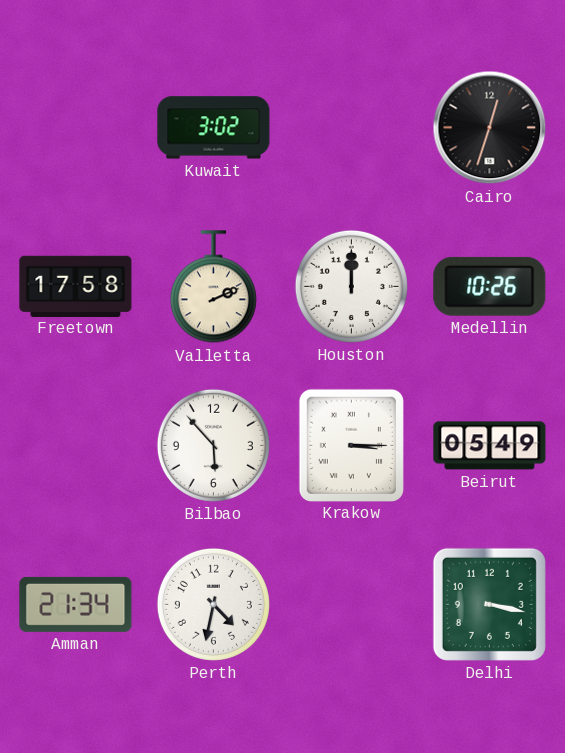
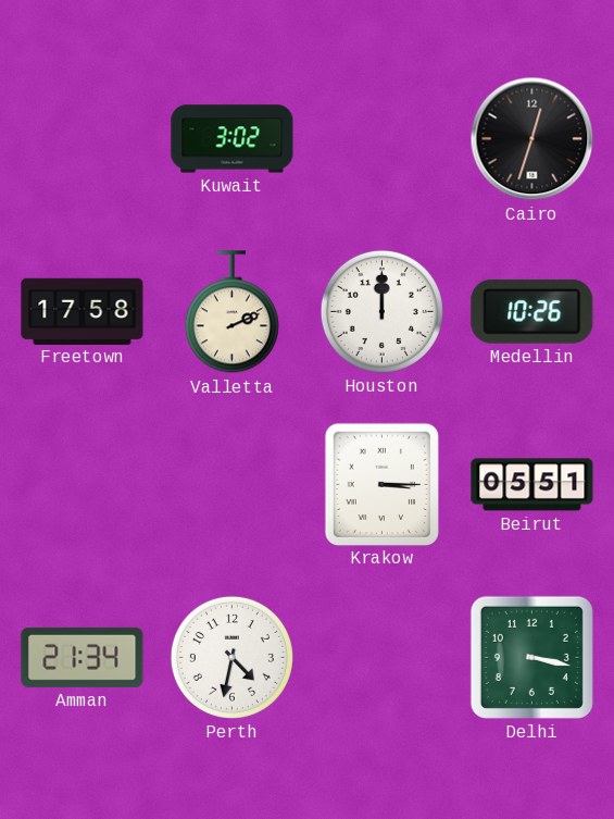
Bilbao: 5:53 -> none
Beirut: 05:49 -> 05:51
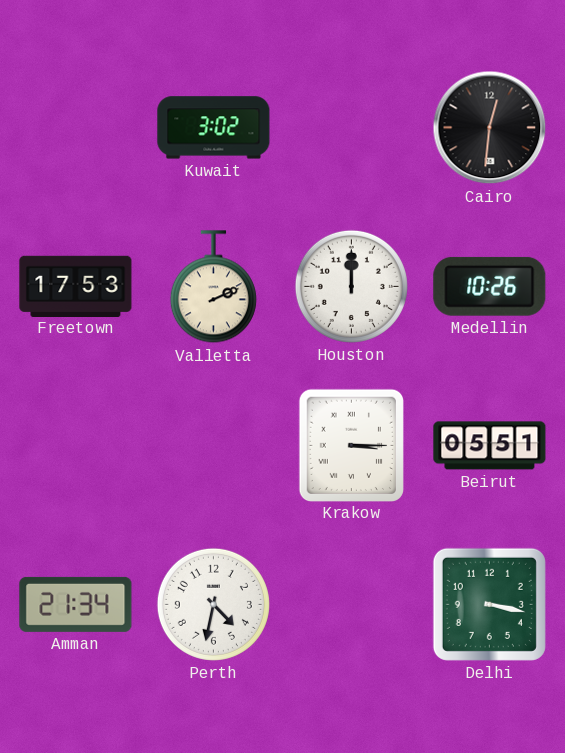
Cairo: 12:33 -> 12:31
Freetown: 17:58 -> 17:53
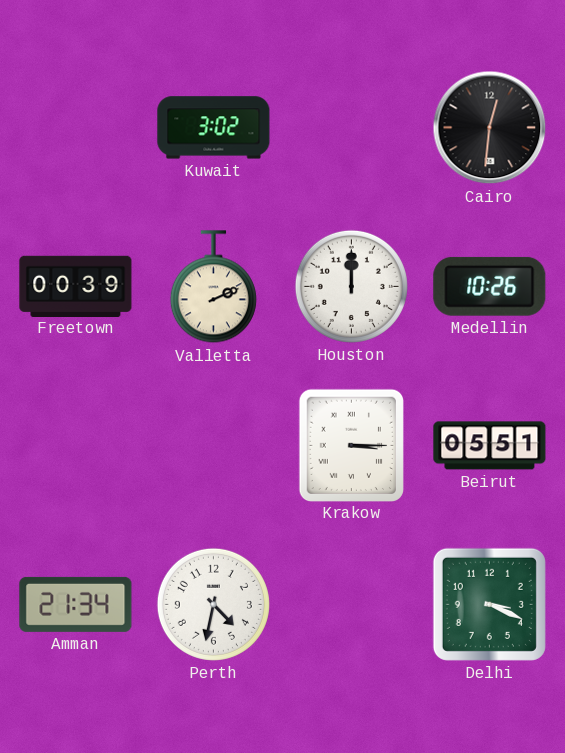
Freetown: 17:53 -> 00:39
Delhi: 3:17 -> 3:19
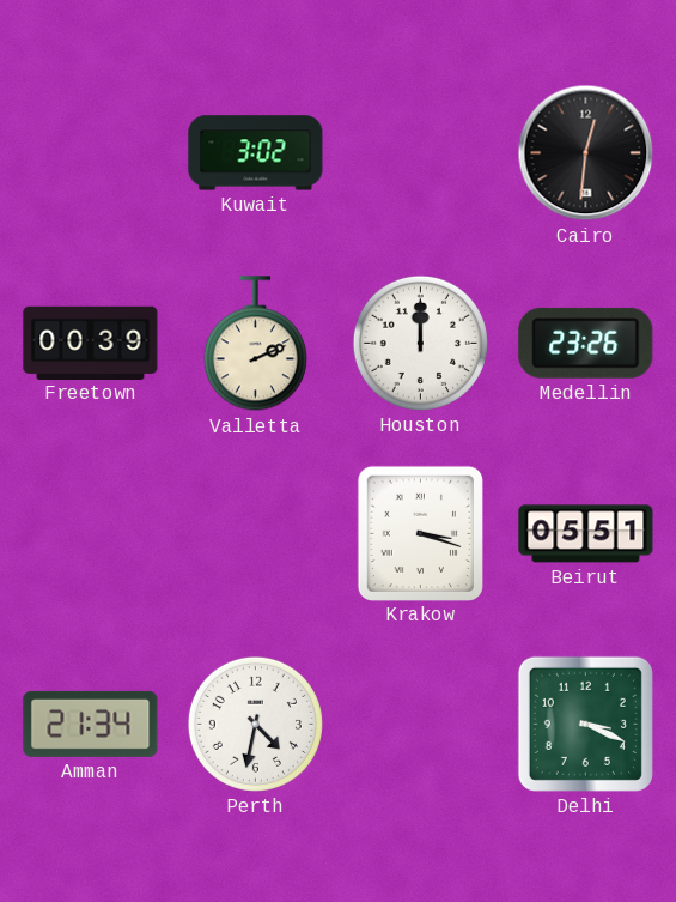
Medellin: 10:26 -> 23:26
Krakow: 3:15 -> 3:18
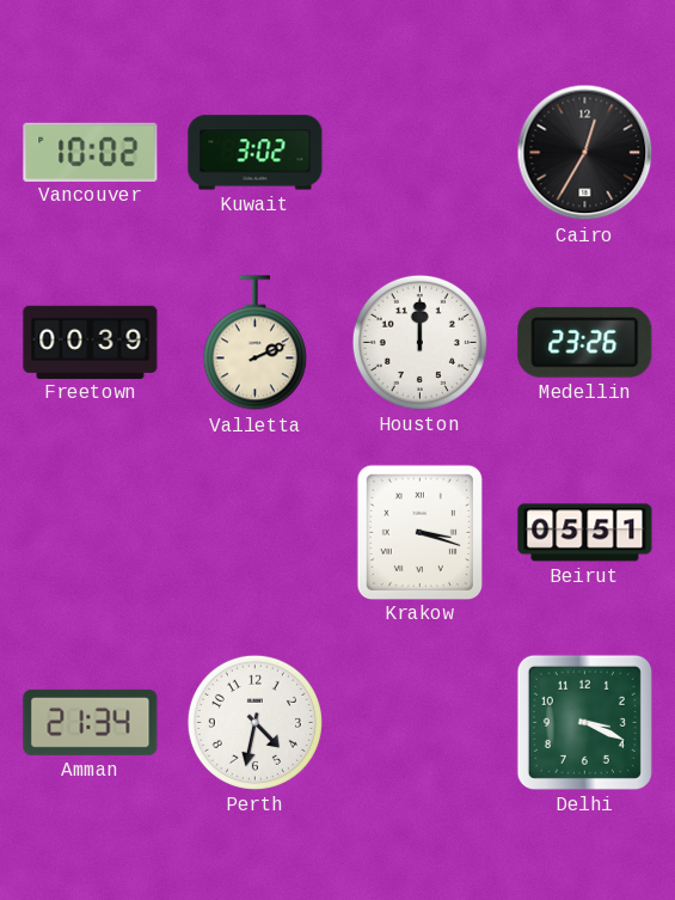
Vancouver: none -> 10:02
Cairo: 12:31 -> 12:35
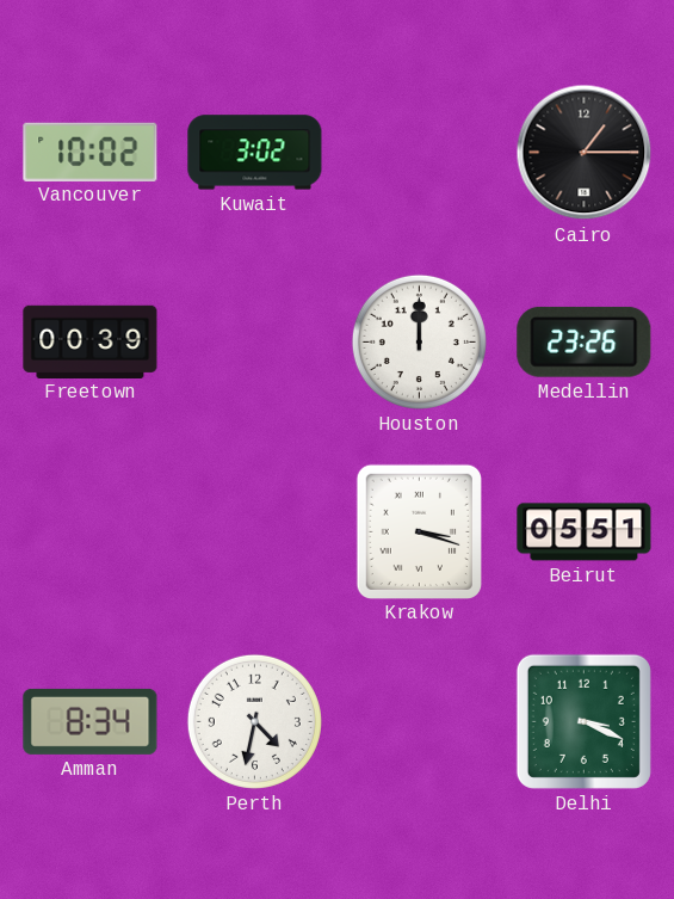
Cairo: 12:35 -> 1:15
Valletta: 2:11 -> none
Amman: 21:34 -> 8:34
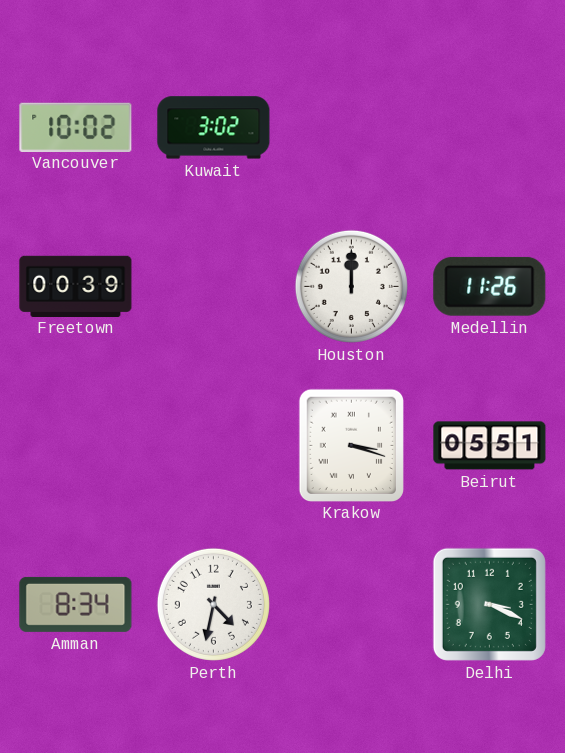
Cairo: 1:15 -> none
Medellin: 23:26 -> 11:26
